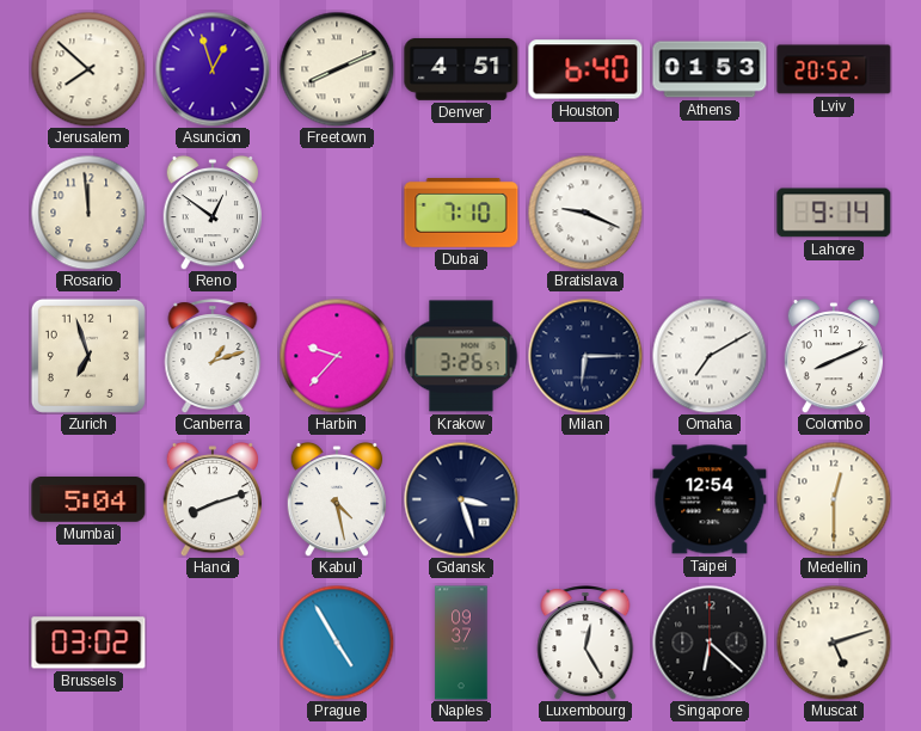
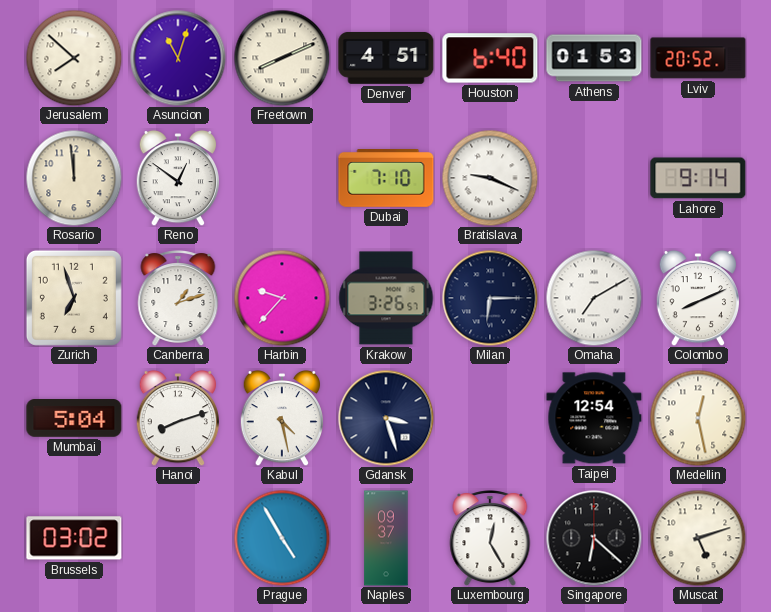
Asuncion: 12:57 -> 11:03
Medellin: 12:30 -> 12:28
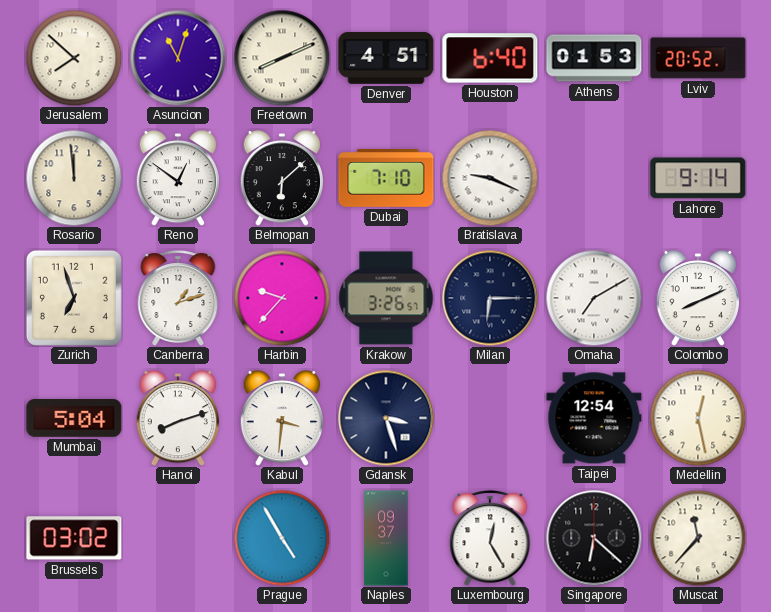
Belmopan: none -> 6:08
Kabul: 4:28 -> 3:31
Muscat: 5:12 -> 11:37
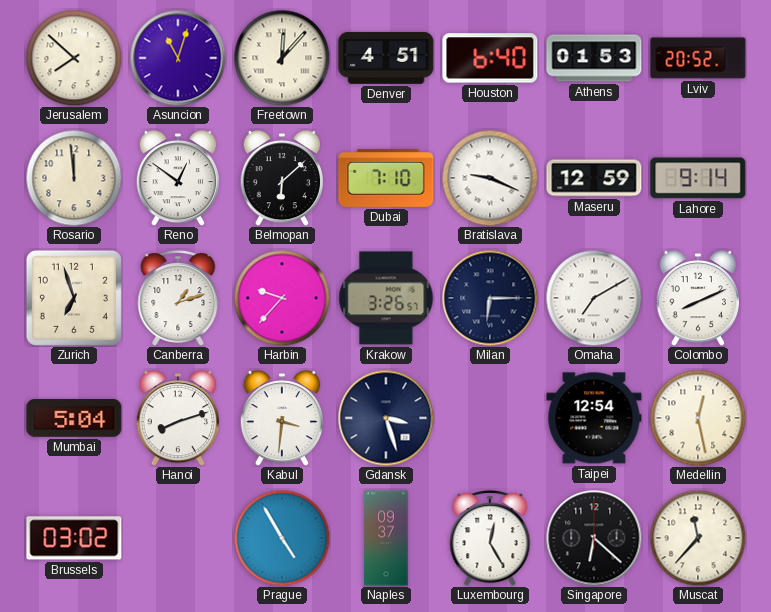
Freetown: 8:11 -> 12:07
Maseru: none -> 12:59
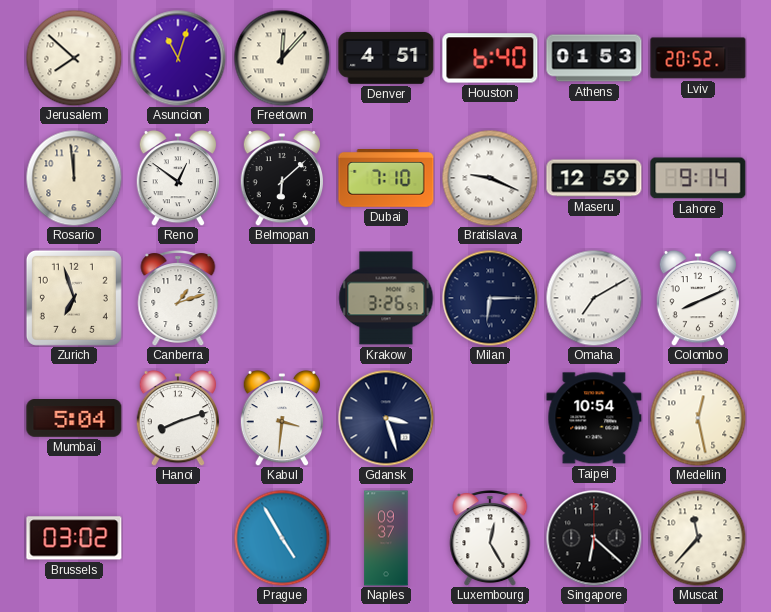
Harbin: 9:37 -> none
Taipei: 12:54 -> 10:54
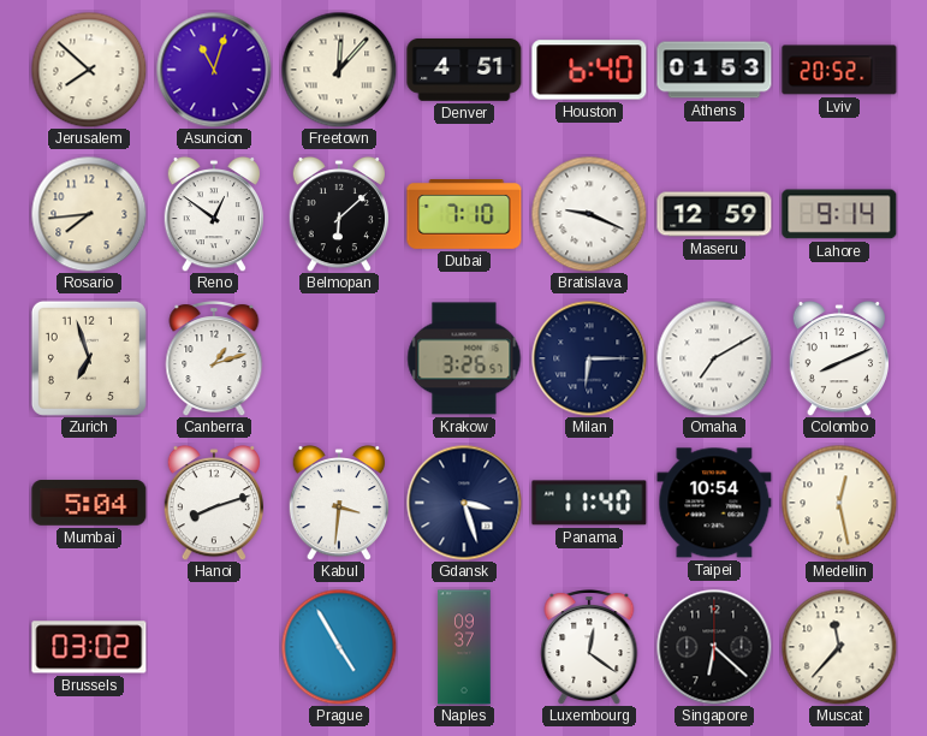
Rosario: 11:59 -> 7:44
Panama: none -> 11:40
Luxembourg: 12:25 -> 12:21
